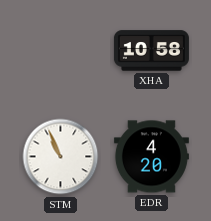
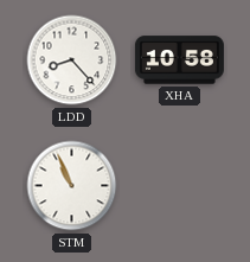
LDD: none -> 8:23
EDR: 4:20 -> none
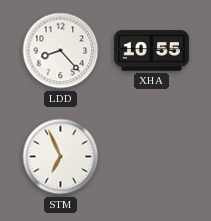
XHA: 10:58 -> 10:55
STM: 10:56 -> 6:56
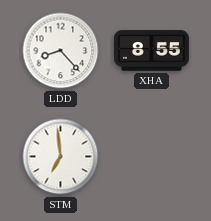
XHA: 10:55 -> 8:55
STM: 6:56 -> 6:59
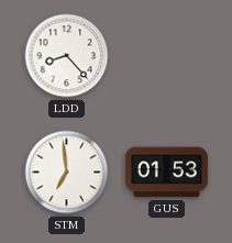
XHA: 8:55 -> none
GUS: none -> 01:53
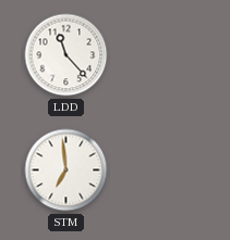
LDD: 8:23 -> 11:23
GUS: 01:53 -> none
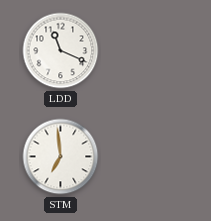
LDD: 11:23 -> 11:19
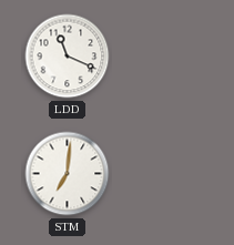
STM: 6:59 -> 7:01
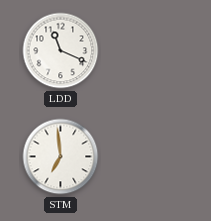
STM: 7:01 -> 6:59
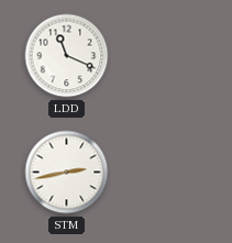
STM: 6:59 -> 2:43
